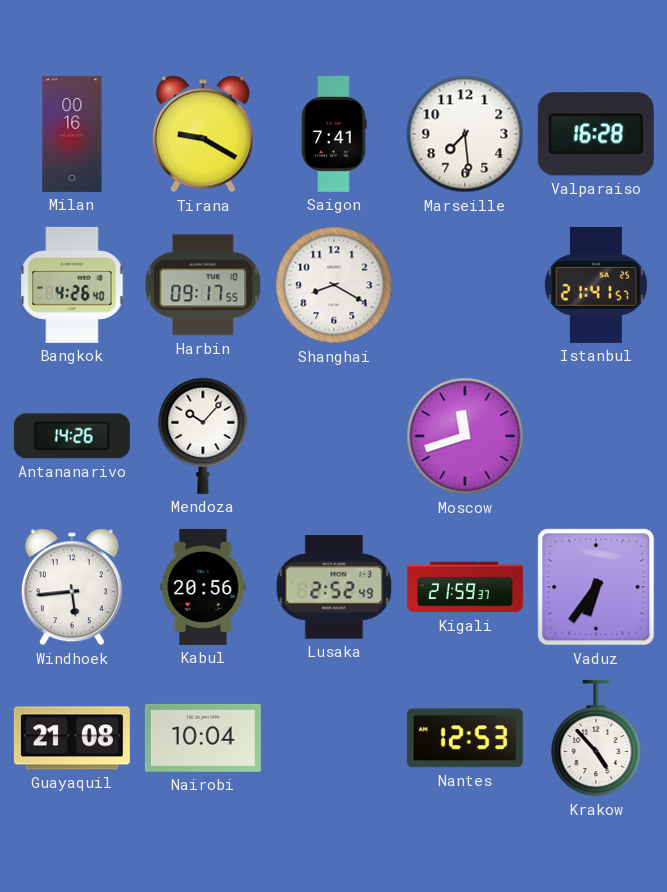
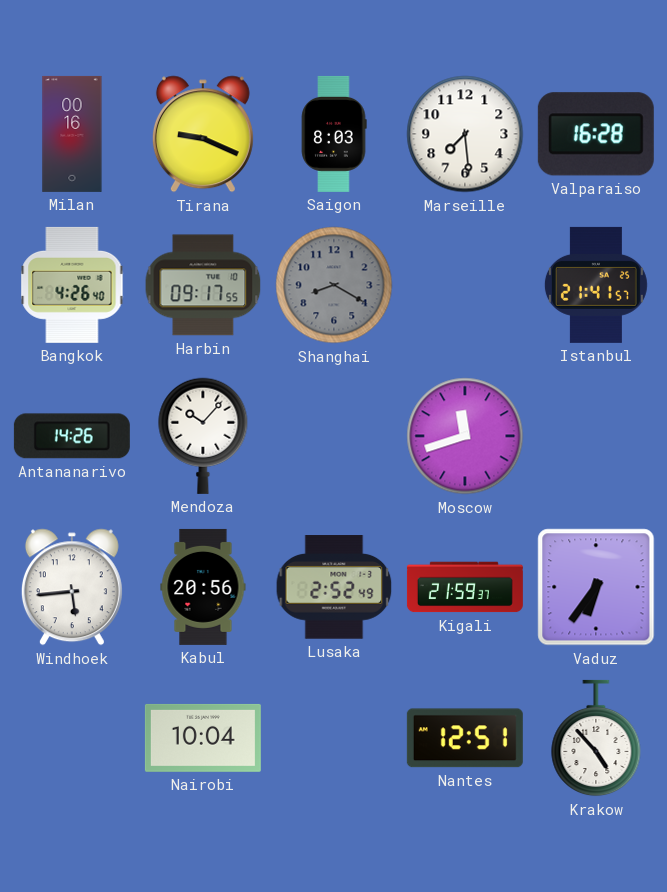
Tirana: 9:20 -> 9:19
Saigon: 7:41 -> 8:03
Shanghai dial: white -> grey
Guayaquil: 21:08 -> none
Nantes: 12:53 -> 12:51
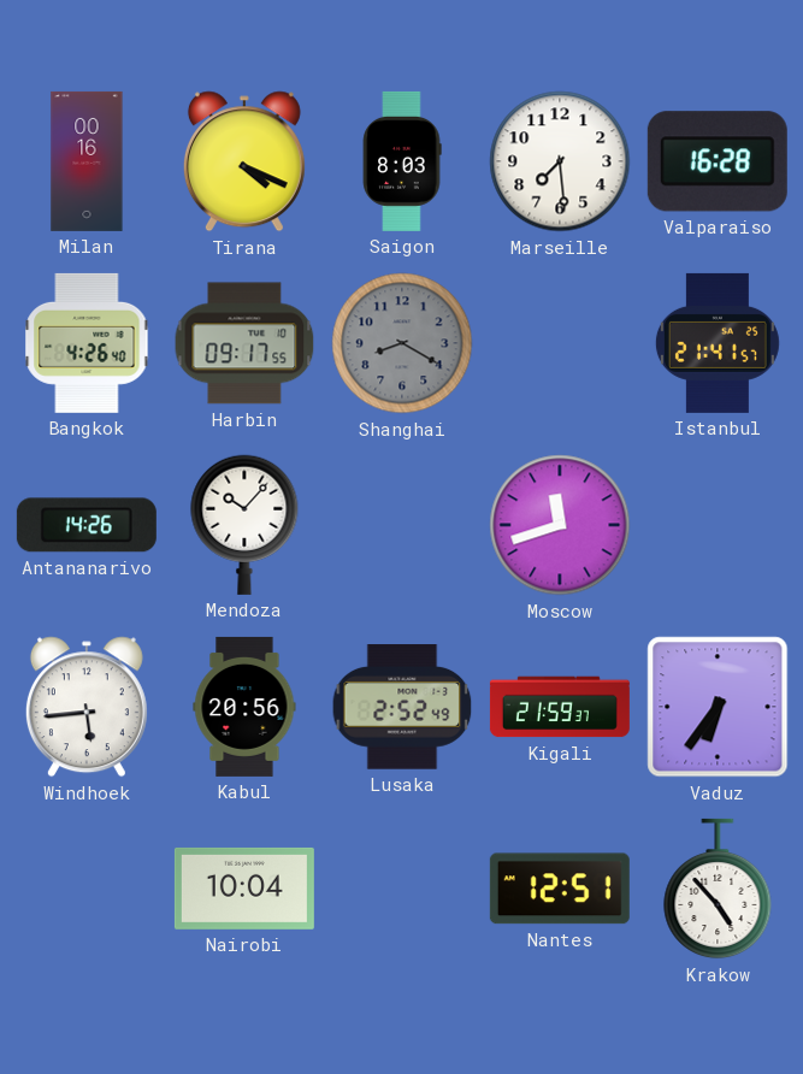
Tirana: 9:19 -> 4:19
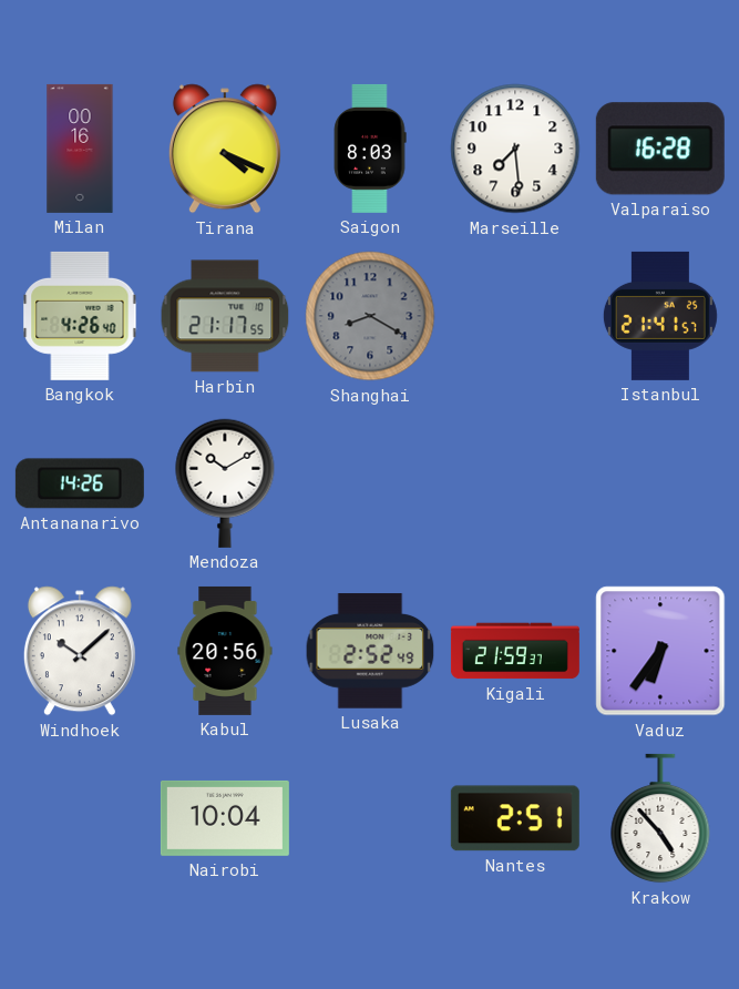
Harbin: 09:17 -> 21:17
Mendoza: 10:07 -> 10:10
Moscow: 11:42 -> none
Windhoek: 5:44 -> 10:08
Nantes: 12:51 -> 2:51
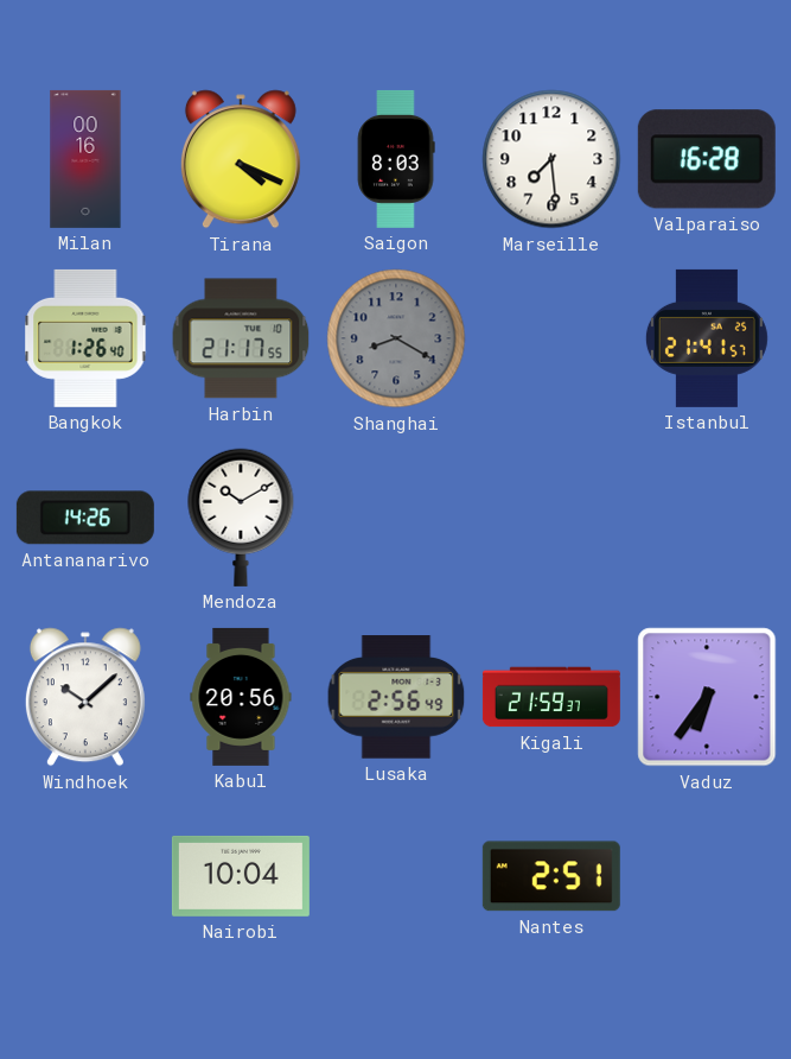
Bangkok: 4:26 -> 1:26
Lusaka: 2:52 -> 2:56
Krakow: 4:53 -> none
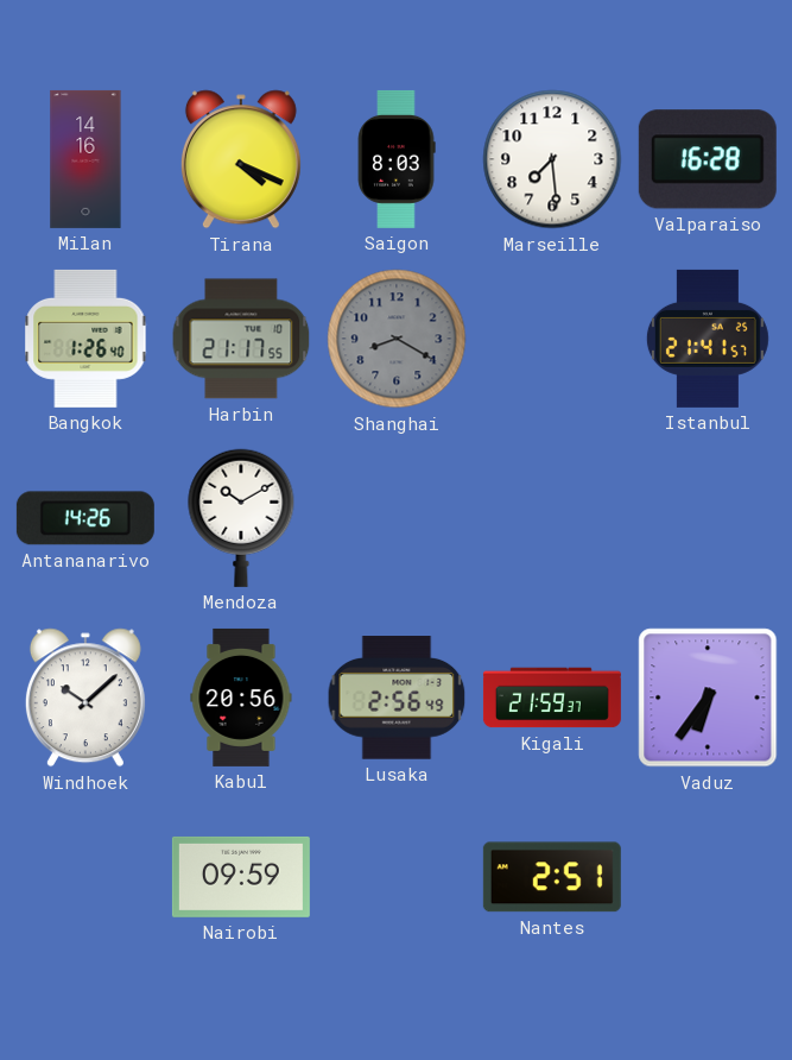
Milan: 00:16 -> 14:16
Nairobi: 10:04 -> 09:59
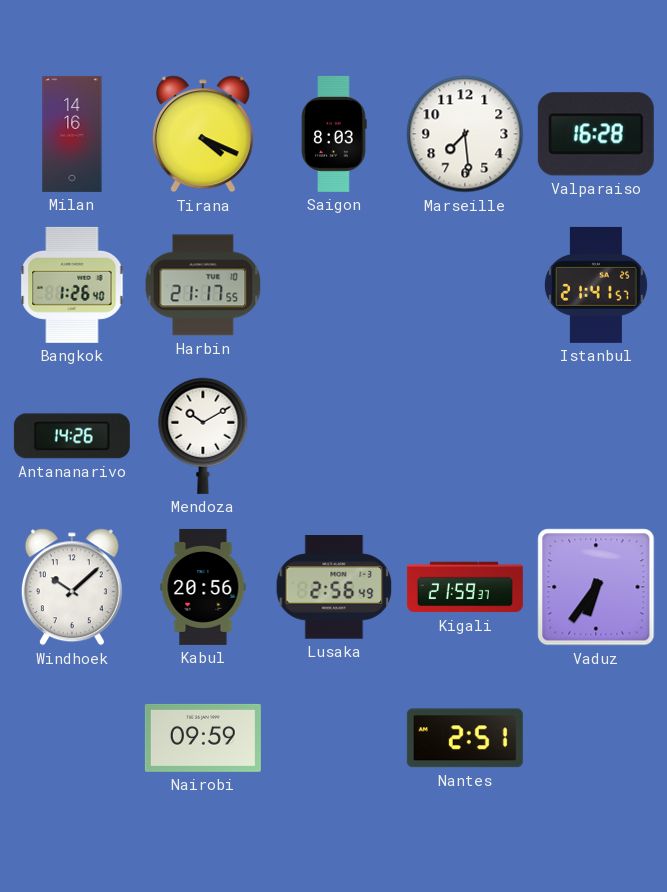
Shanghai: 8:20 -> none
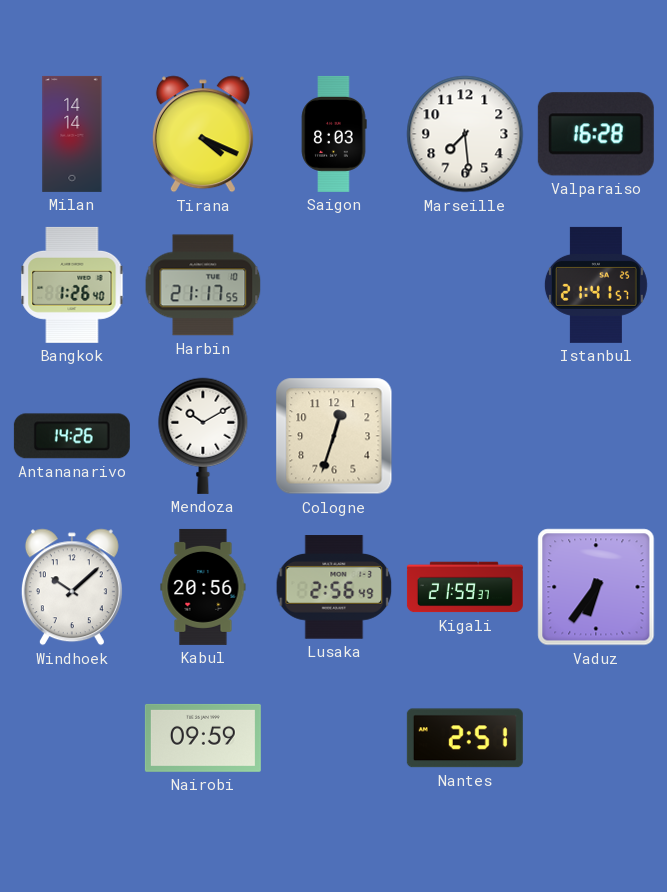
Milan: 14:16 -> 14:14
Cologne: none -> 12:33
